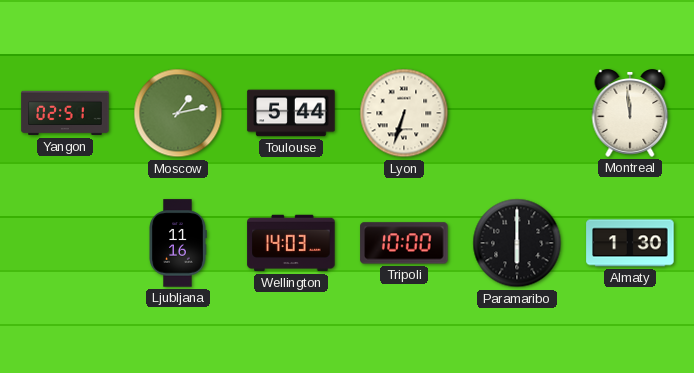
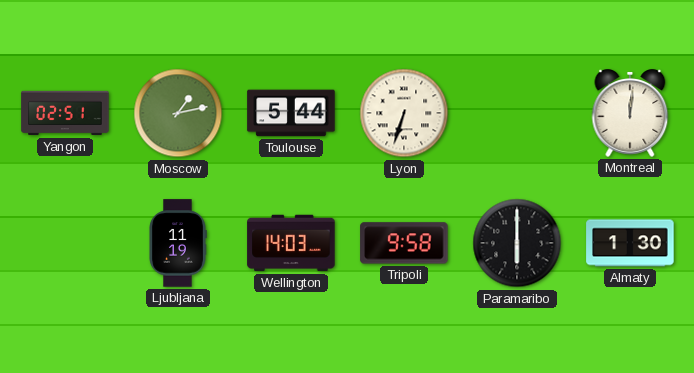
Montreal: 11:59 -> 12:01
Ljubljana: 11:16 -> 11:19
Tripoli: 10:00 -> 9:58
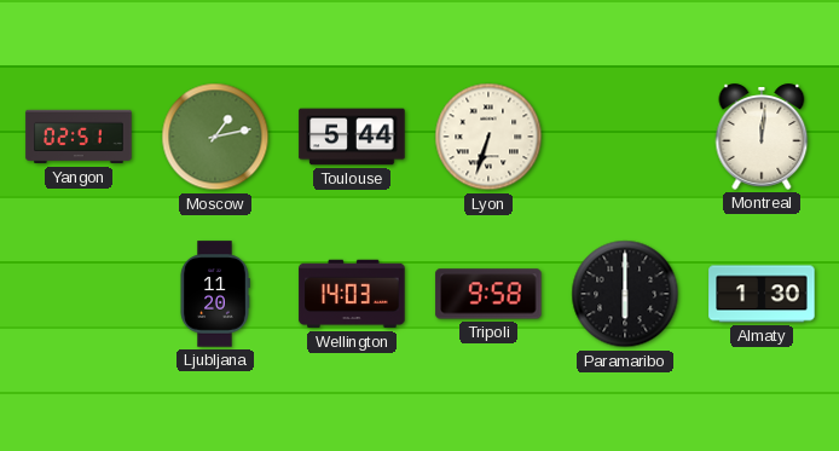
Ljubljana: 11:19 -> 11:20
